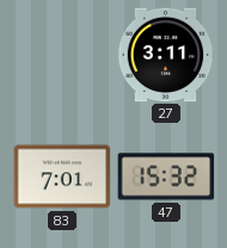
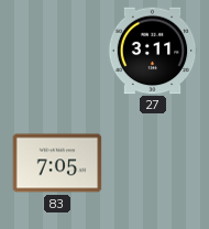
83: 7:01 -> 7:05
47: 15:32 -> none
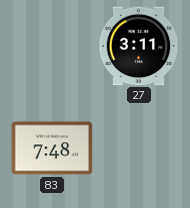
83: 7:05 -> 7:48
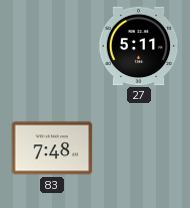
27: 3:11 -> 5:11
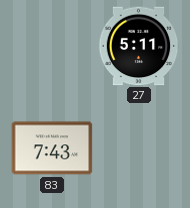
83: 7:48 -> 7:43
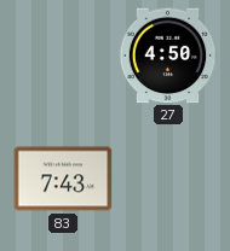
27: 5:11 -> 4:50
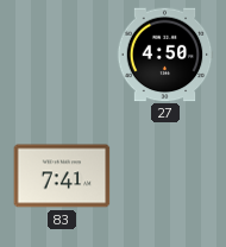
83: 7:43 -> 7:41
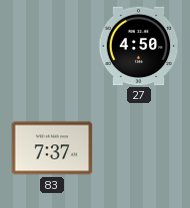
83: 7:41 -> 7:37
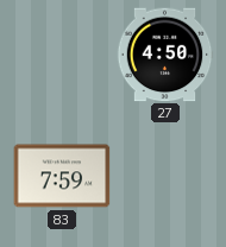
83: 7:37 -> 7:59
